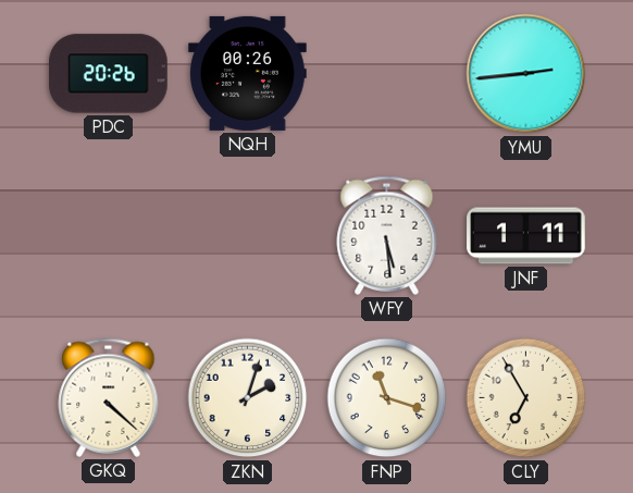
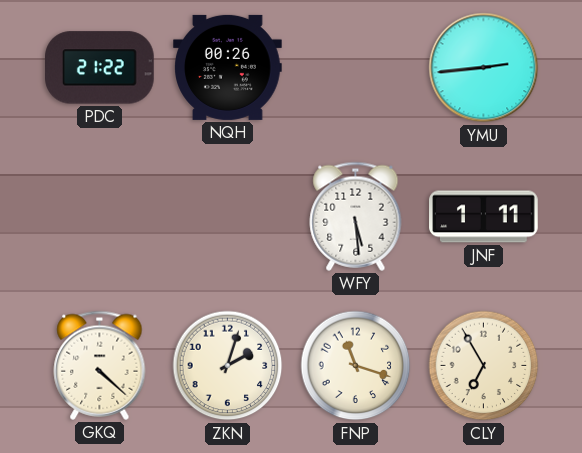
PDC: 20:26 -> 21:22
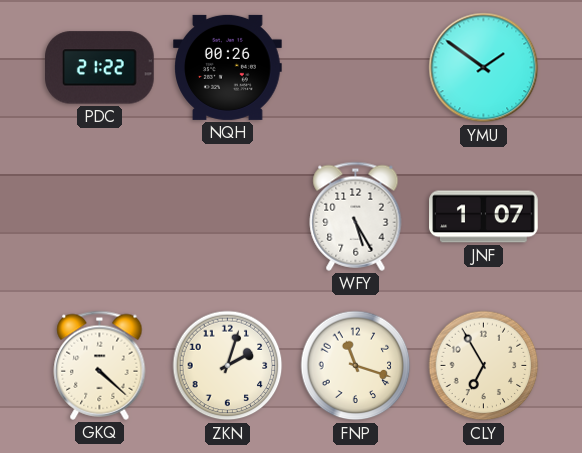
YMU: 2:44 -> 1:51
WFY: 5:29 -> 5:25
JNF: 1:11 -> 1:07
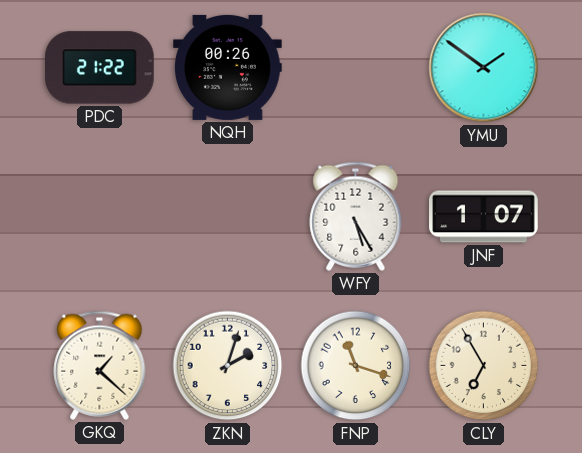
GKQ: 4:22 -> 1:22
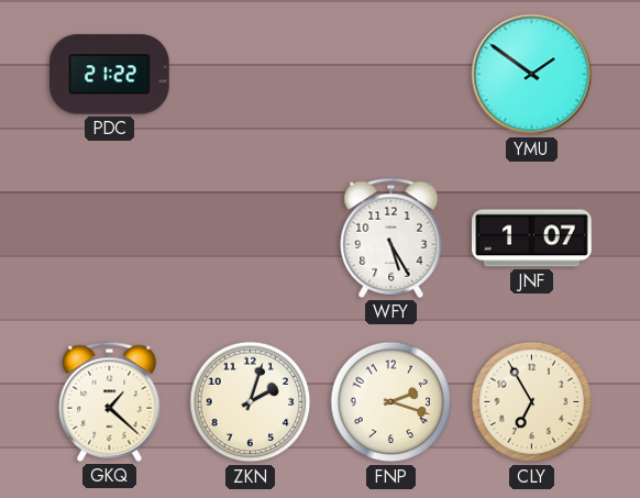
NQH: 00:26 -> none
FNP: 11:18 -> 2:18
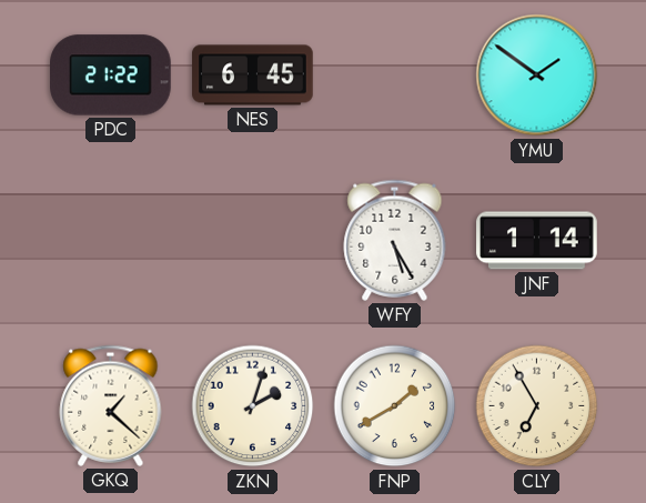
NES: none -> 6:45
JNF: 1:07 -> 1:14
FNP: 2:18 -> 1:40
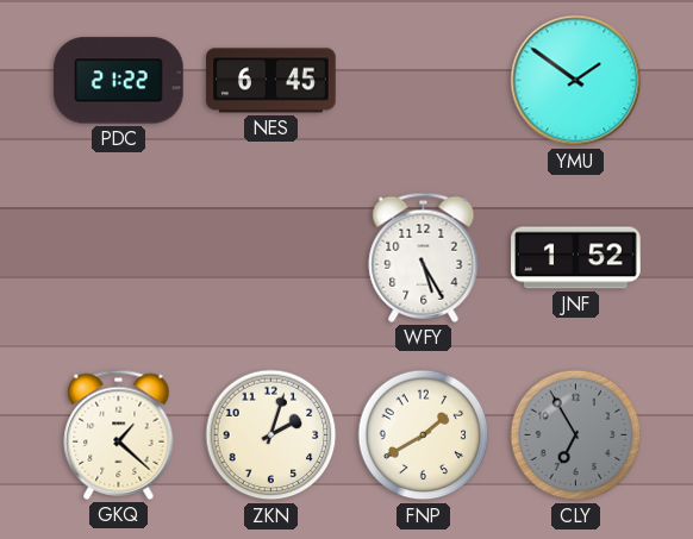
JNF: 1:14 -> 1:52
CLY dial: cream -> grey
